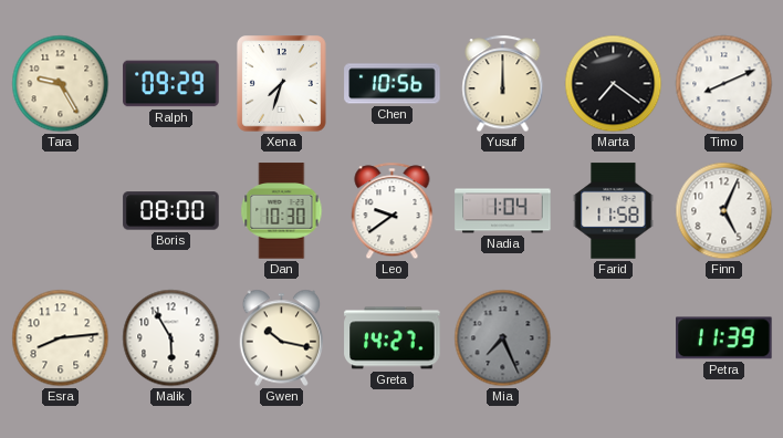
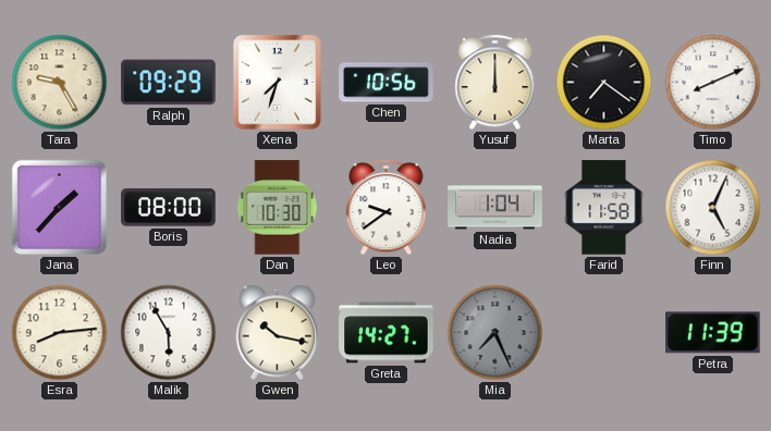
Jana: none -> 1:37
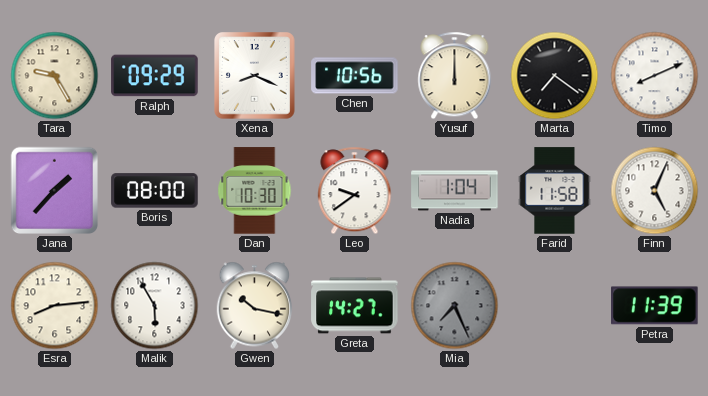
Xena: 7:33 -> 8:19
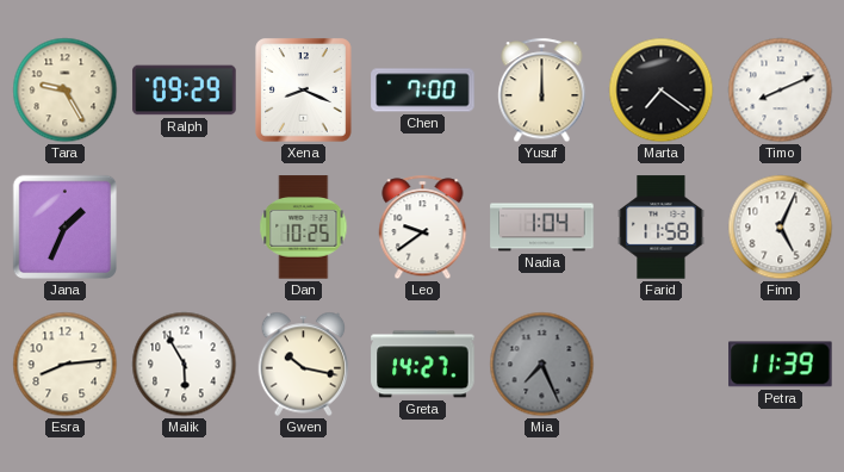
Chen: 10:56 -> 7:00
Jana: 1:37 -> 1:34
Boris: 08:00 -> none
Dan: 10:30 -> 10:25
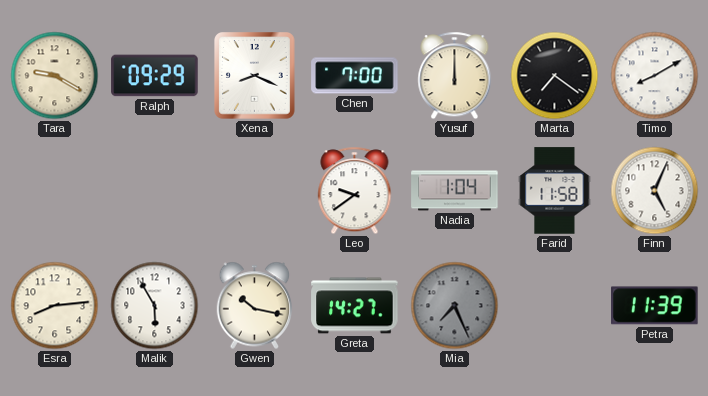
Tara: 9:25 -> 9:20
Timo: 8:11 -> 8:10
Jana: 1:34 -> none
Dan: 10:25 -> none
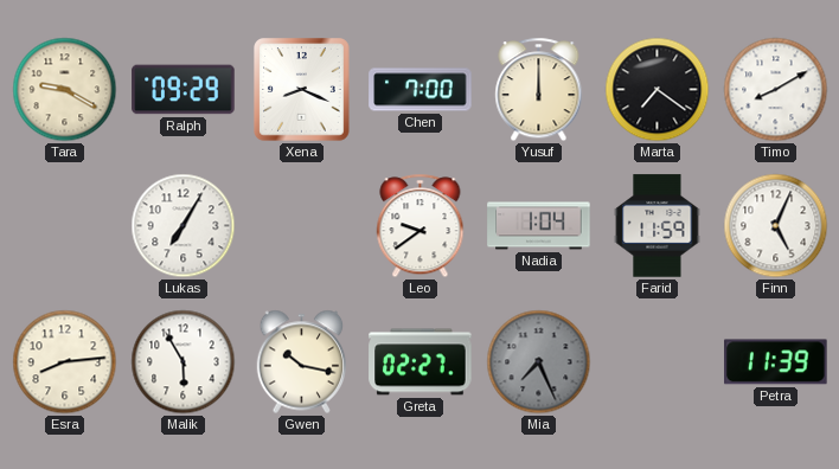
Lukas: none -> 7:05
Farid: 11:58 -> 11:59
Greta: 14:27 -> 02:27
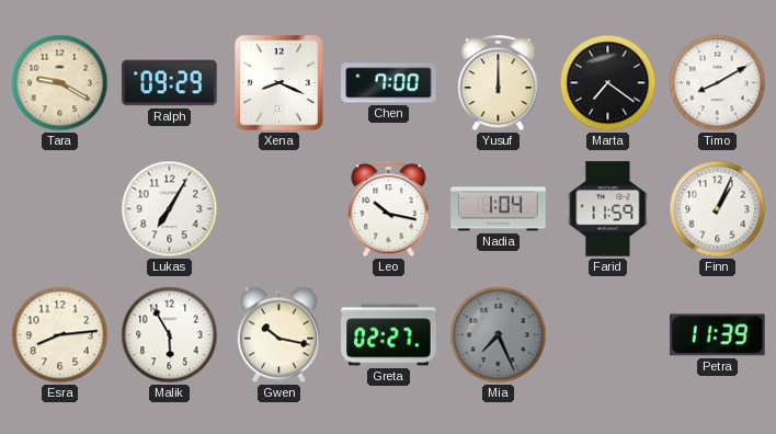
Leo: 9:39 -> 10:17
Finn: 5:04 -> 1:04
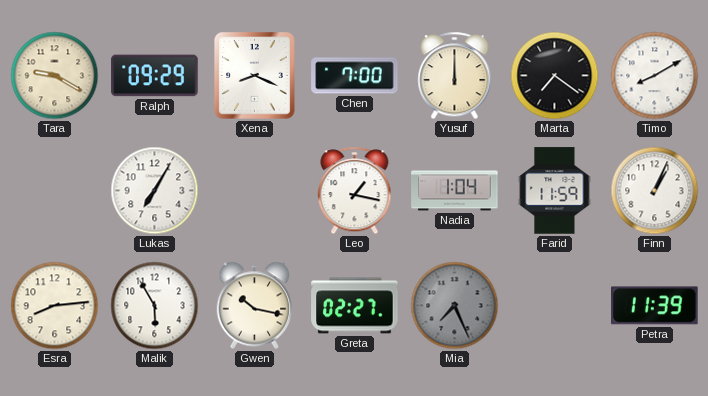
Leo: 10:17 -> 1:17
